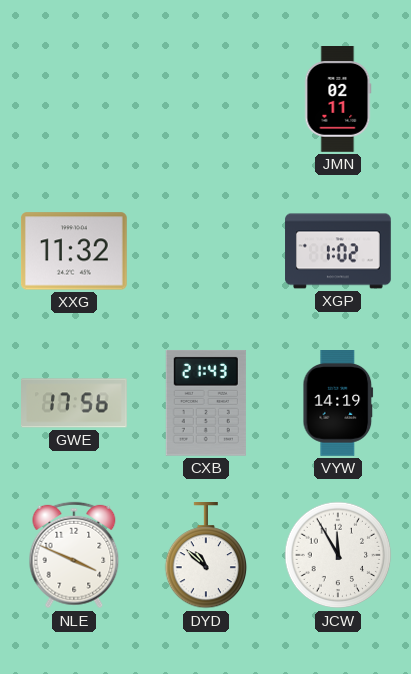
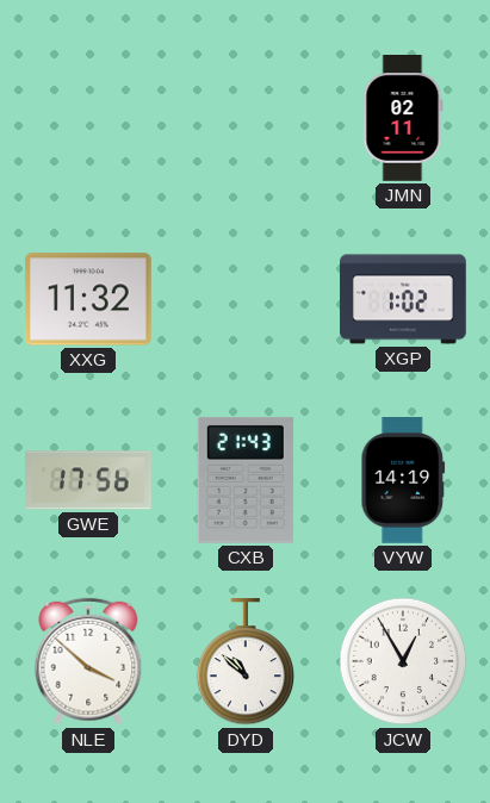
NLE: 3:49 -> 3:52
JCW: 11:55 -> 12:55
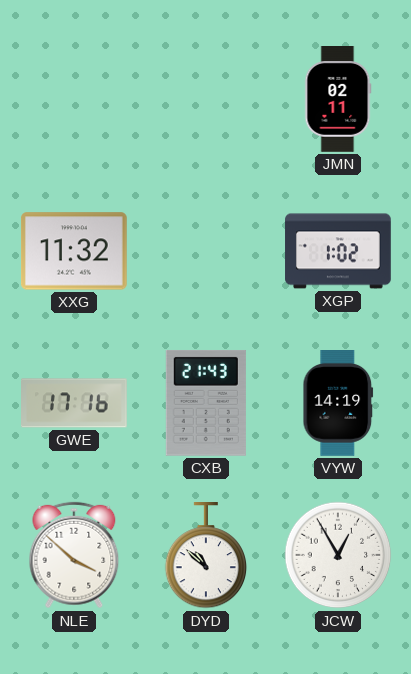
GWE: 17:56 -> 17:16
